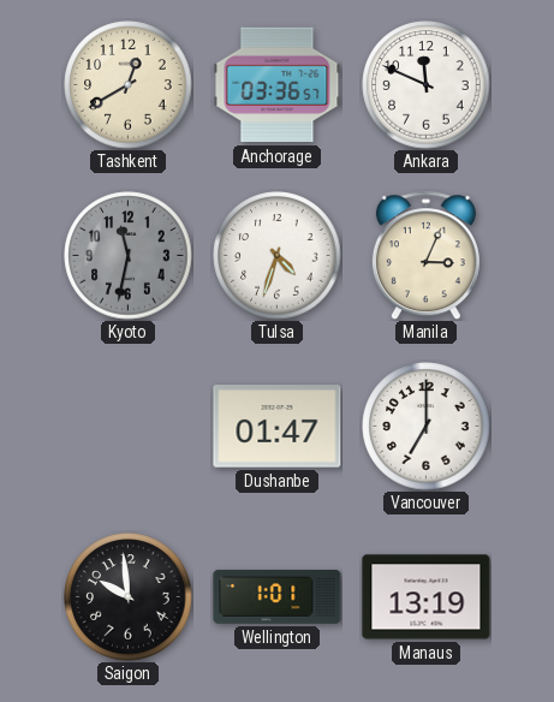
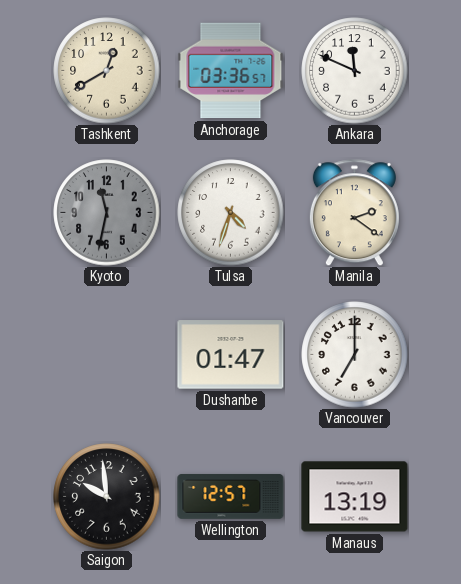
Manila: 3:04 -> 2:21
Wellington: 1:01 -> 12:57
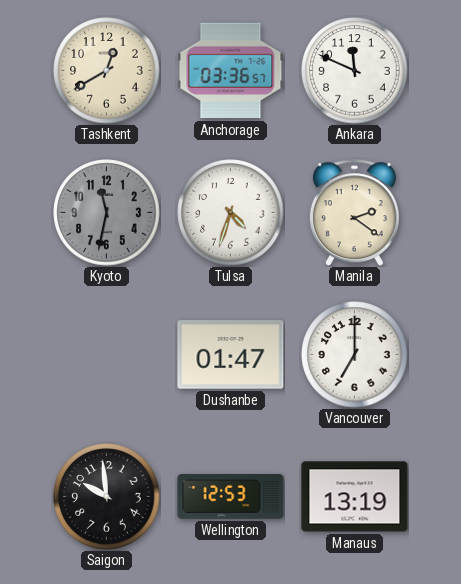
Wellington: 12:57 -> 12:53
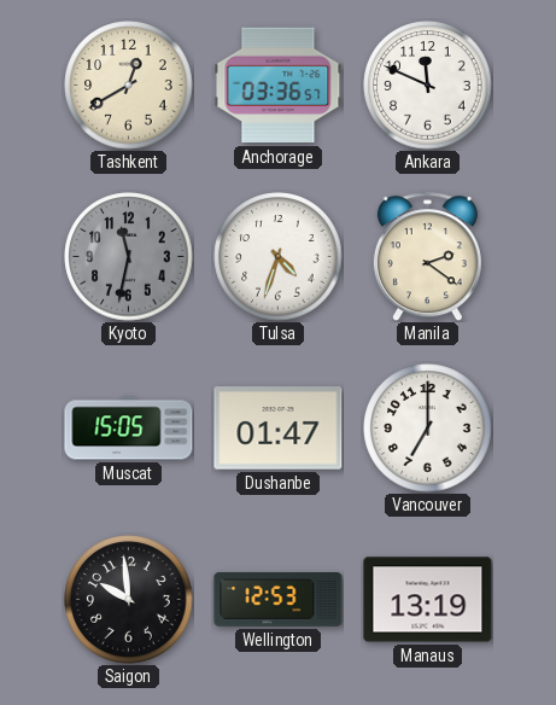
Muscat: none -> 15:05
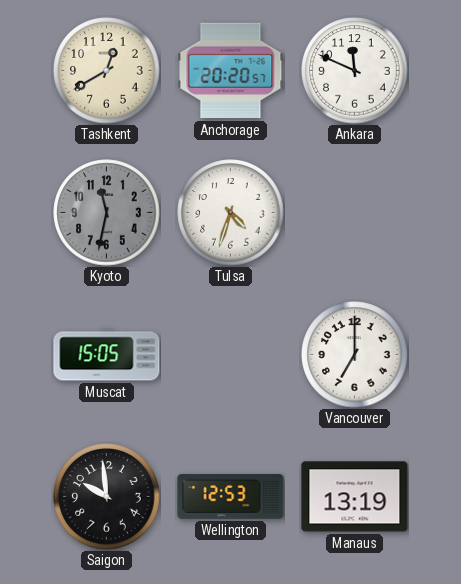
Anchorage: 03:36 -> 20:20
Manila: 2:21 -> none
Dushanbe: 01:47 -> none
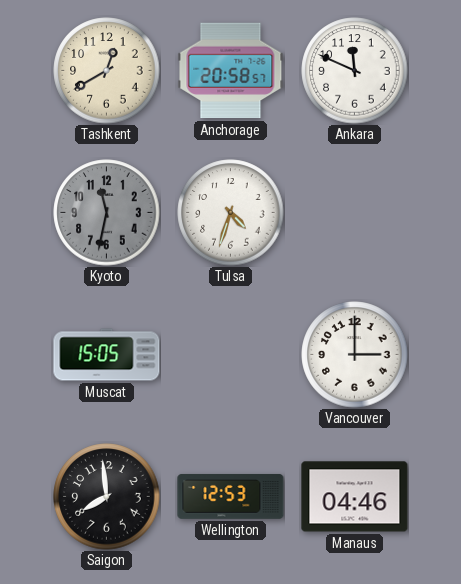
Anchorage: 20:20 -> 20:58
Vancouver: 7:00 -> 3:00
Saigon: 9:59 -> 7:59
Manaus: 13:19 -> 04:46
